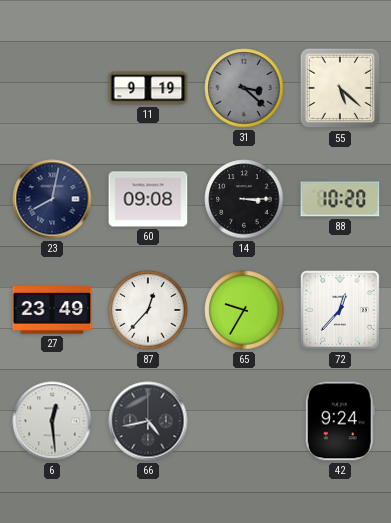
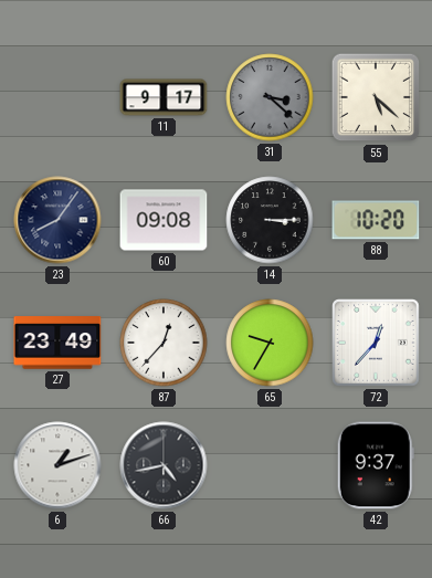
11: 9:19 -> 9:17
23: 8:02 -> 8:06
6: 12:29 -> 1:12
42: 9:24 -> 9:37
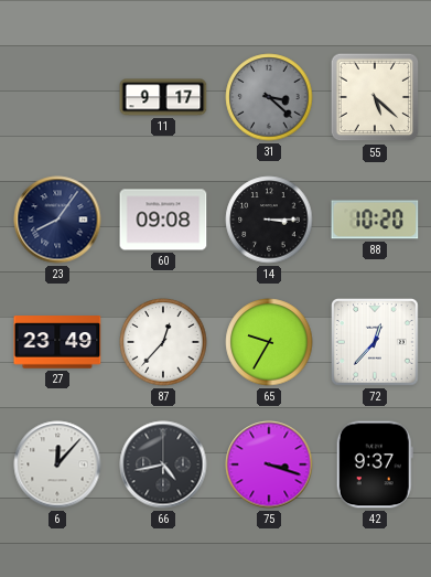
6: 1:12 -> 12:07
75: none -> 3:18
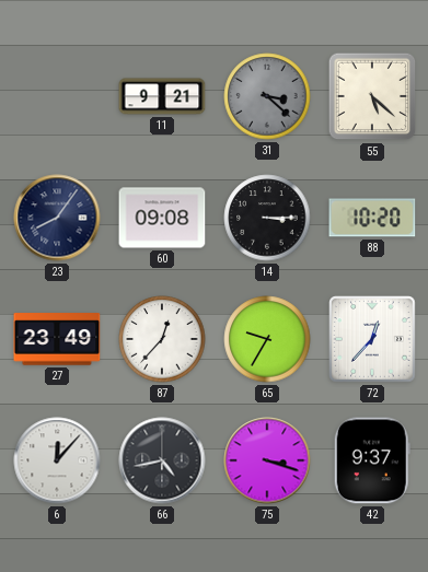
11: 9:17 -> 9:21
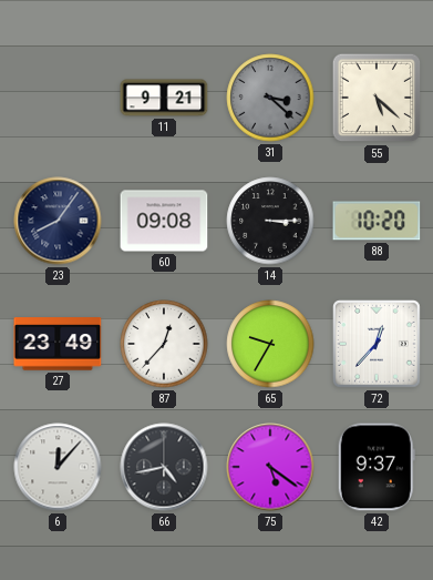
75: 3:18 -> 5:21
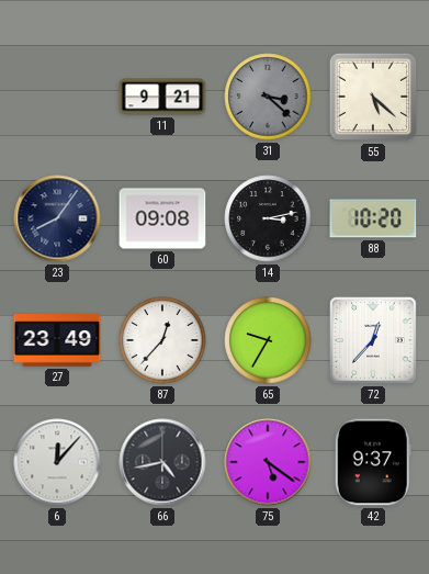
14: 3:15 -> 3:13
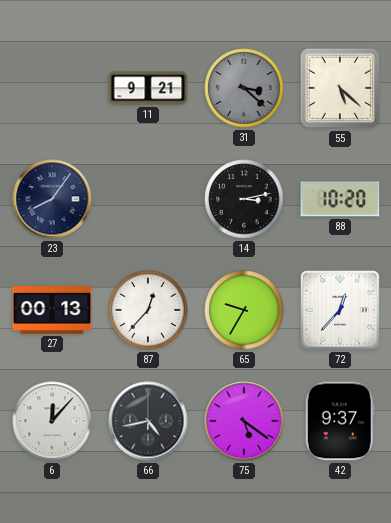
60: 09:08 -> none
27: 23:49 -> 00:13
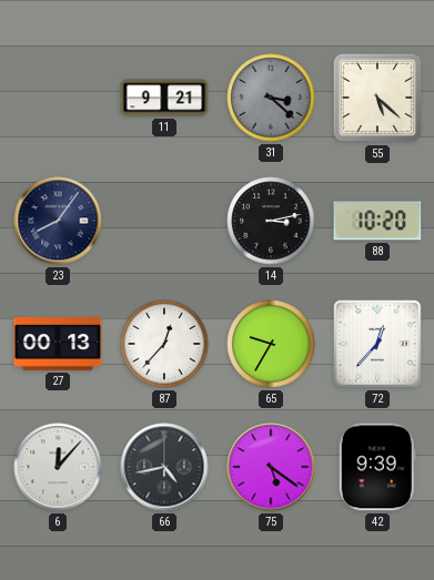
42: 9:37 -> 9:39
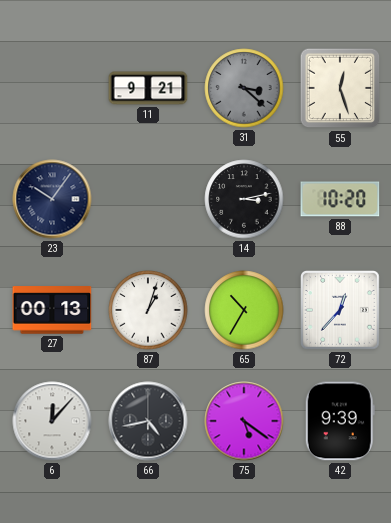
55: 5:22 -> 12:27
23: 8:06 -> 10:06
87: 12:37 -> 1:03
65: 9:35 -> 10:35
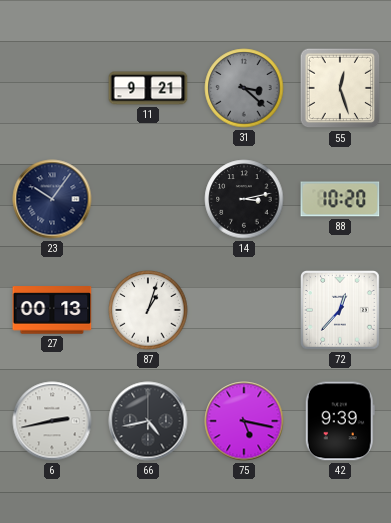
65: 10:35 -> none
6: 12:07 -> 2:43
75: 5:21 -> 5:17
